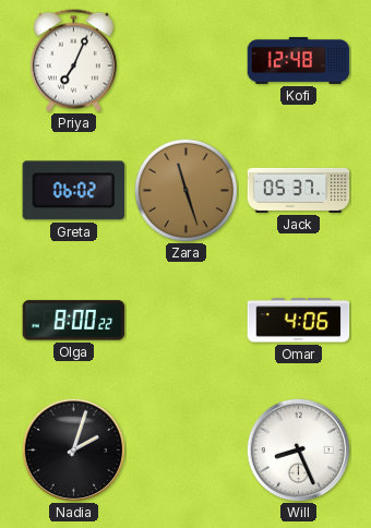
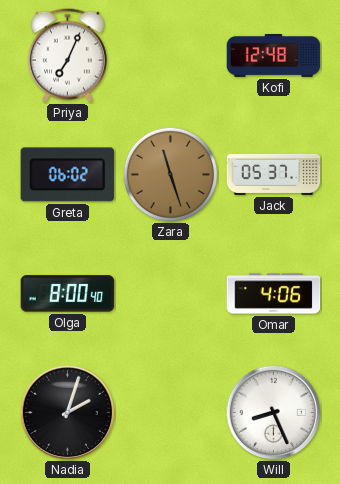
Olga: 8:00:22 -> 8:00:40
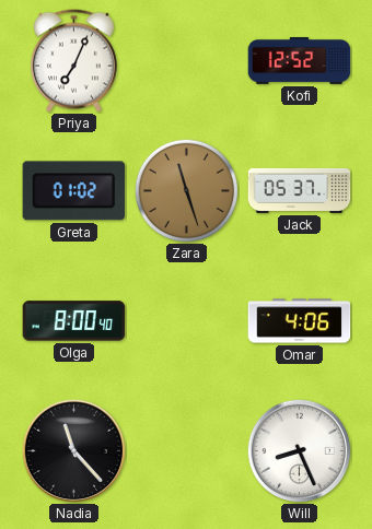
Kofi: 12:48 -> 12:52
Greta: 06:02 -> 01:02
Nadia: 2:03 -> 11:23
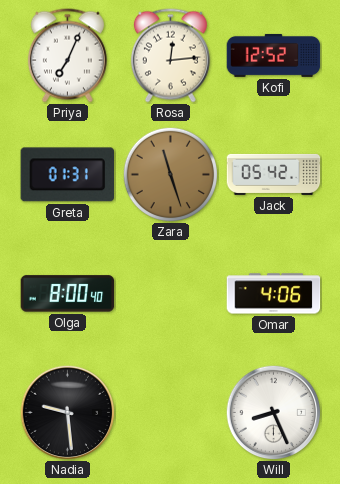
Rosa: none -> 12:14
Greta: 01:02 -> 01:31
Jack: 05:37 -> 05:42
Nadia: 11:23 -> 9:29
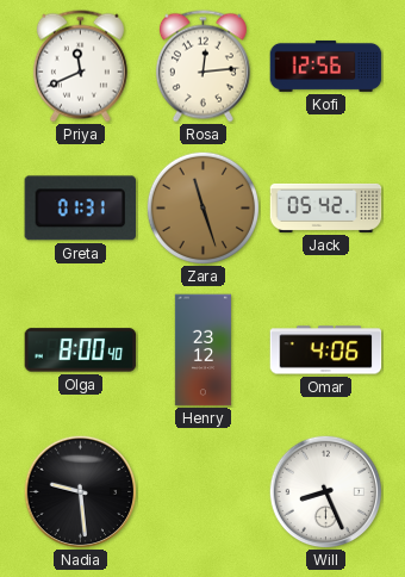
Priya: 7:04 -> 11:41
Kofi: 12:52 -> 12:56
Henry: none -> 23:12
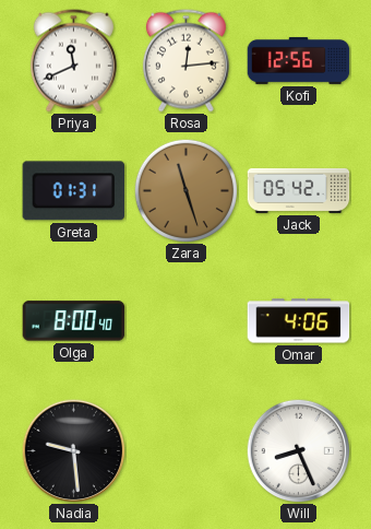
Henry: 23:12 -> none
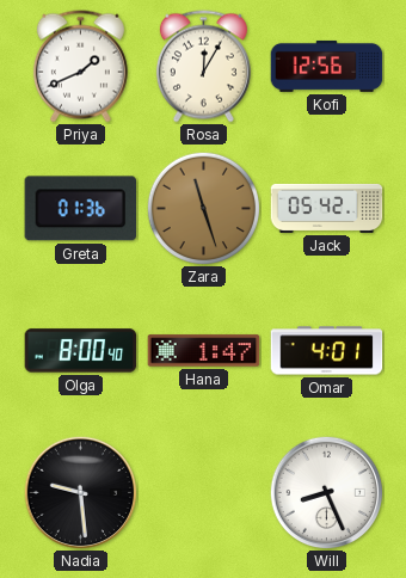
Priya: 11:41 -> 1:41
Rosa: 12:14 -> 12:05
Greta: 01:31 -> 01:36
Hana: none -> 1:47
Omar: 4:06 -> 4:01
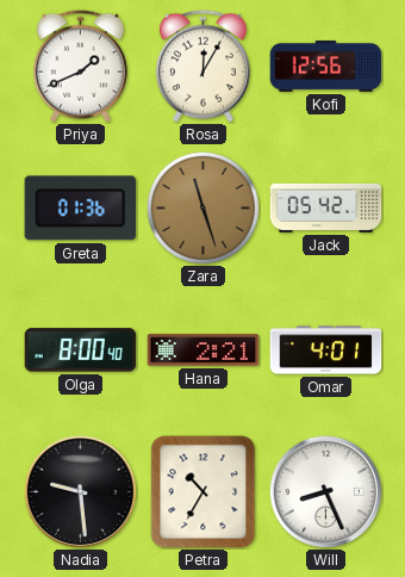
Hana: 1:47 -> 2:21
Petra: none -> 10:35
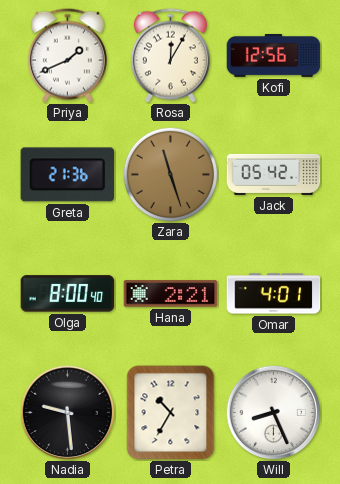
Greta: 01:36 -> 21:36
